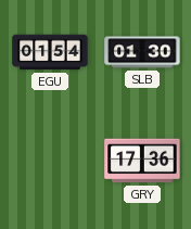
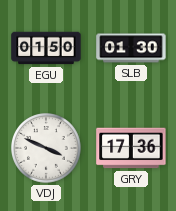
EGU: 01:54 -> 01:50
VDJ: none -> 3:49
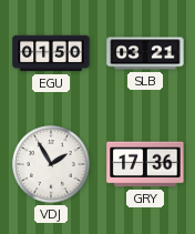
SLB: 01:30 -> 03:21
VDJ: 3:49 -> 1:55
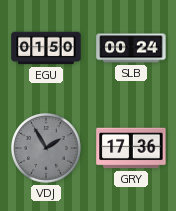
SLB: 03:21 -> 00:24
VDJ dial: white -> grey
